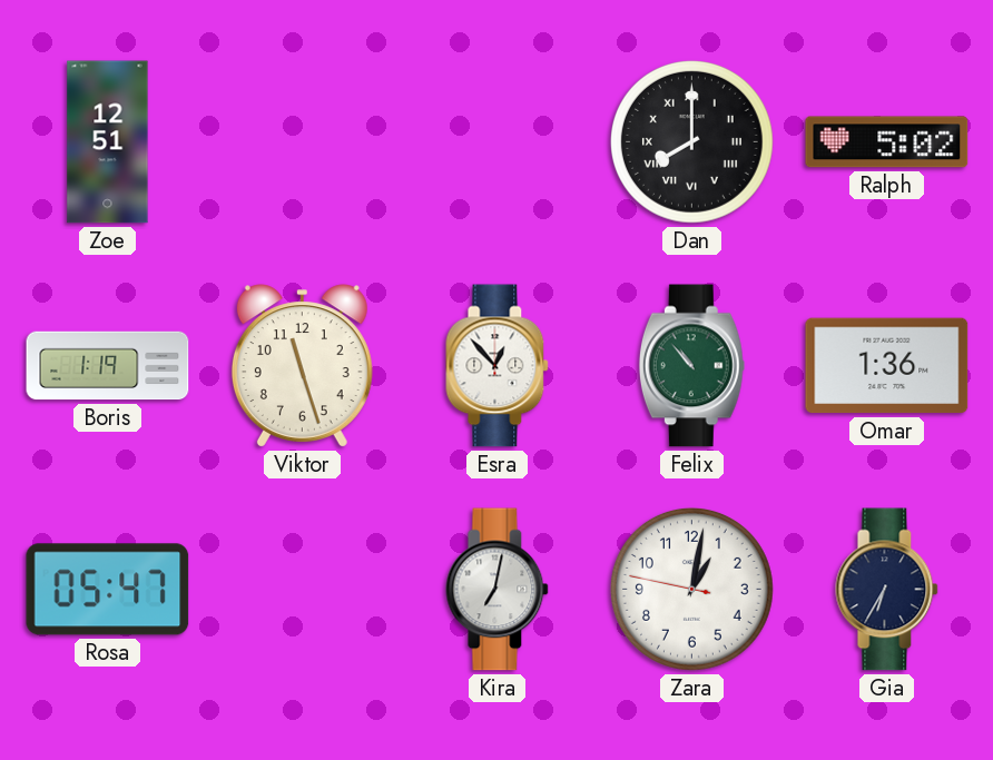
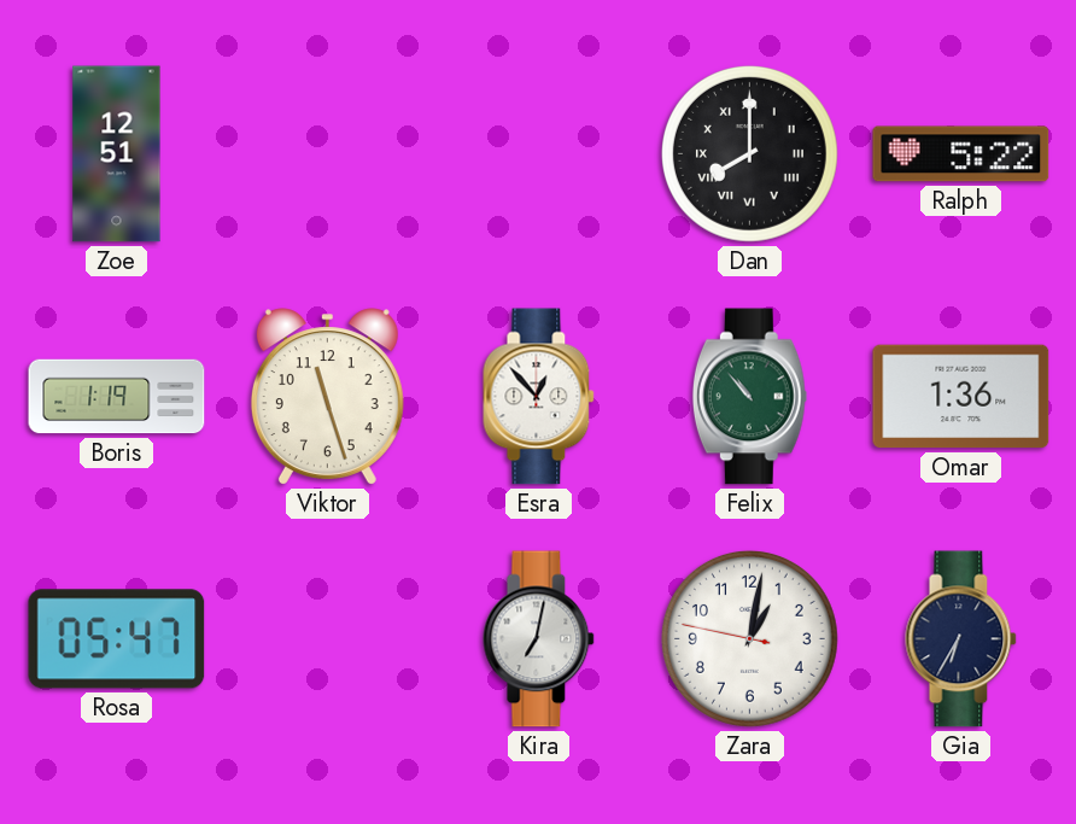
Ralph: 5:02 -> 5:22
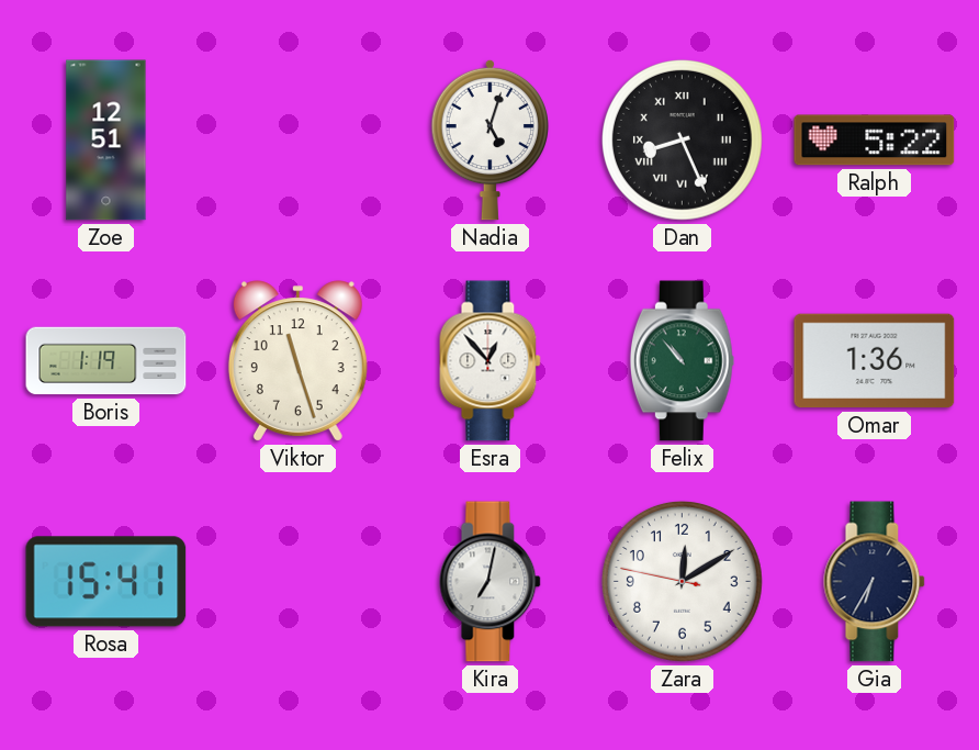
Nadia: none -> 5:03
Dan: 8:00 -> 8:26
Rosa: 05:47 -> 15:41
Zara: 1:01 -> 12:09
